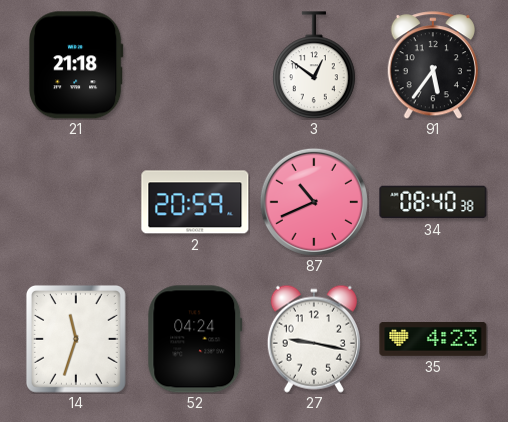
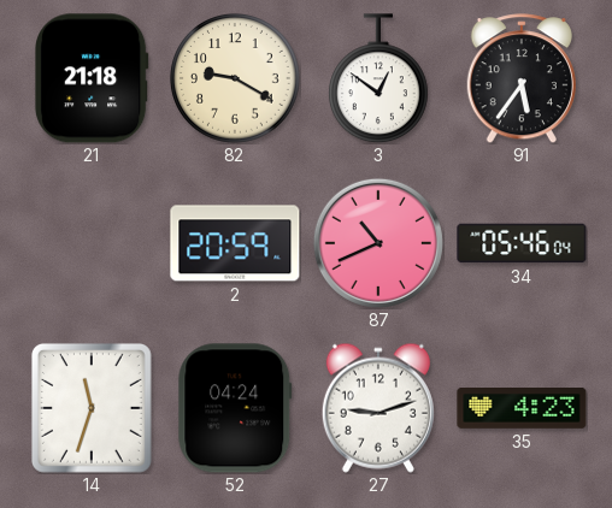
82: none -> 9:20
34: 08:40 -> 05:46
27: 9:17 -> 9:12
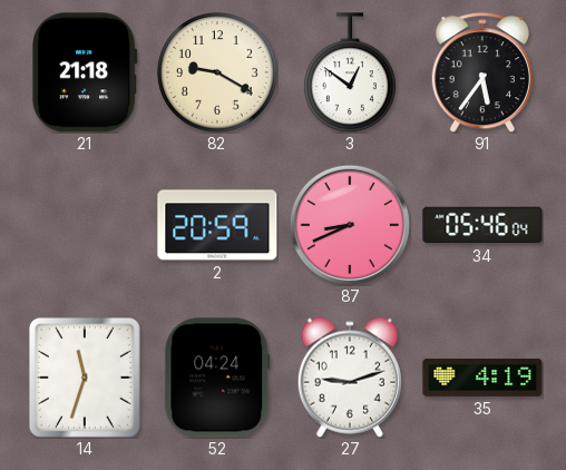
87: 10:41 -> 8:41
35: 4:23 -> 4:19
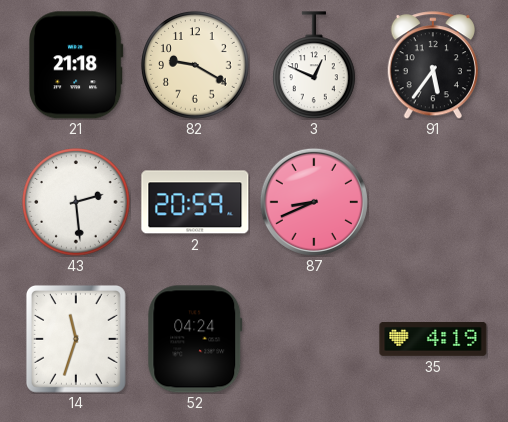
3: 12:51 -> 12:49
43: none -> 2:29
34: 05:46 -> none
27: 9:12 -> none
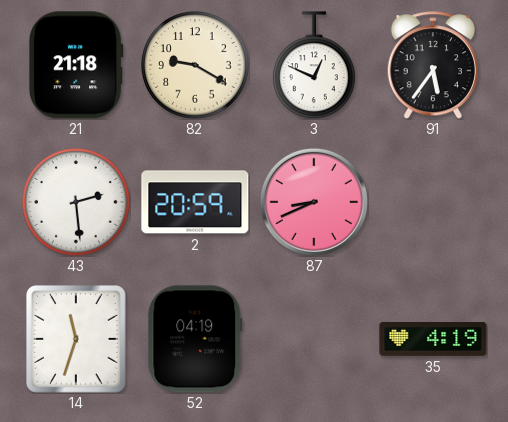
52: 04:24 -> 04:19
